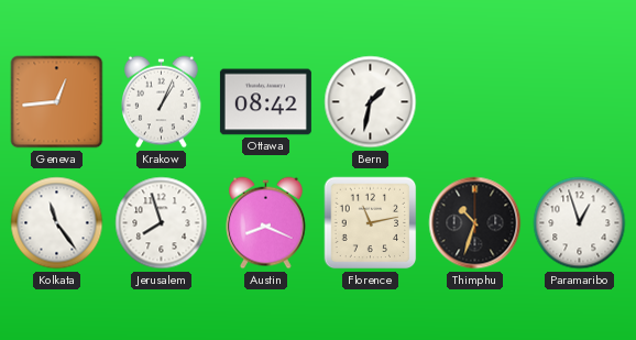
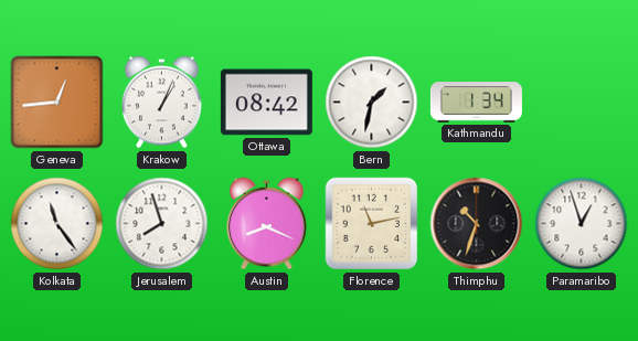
Kathmandu: none -> 1:34
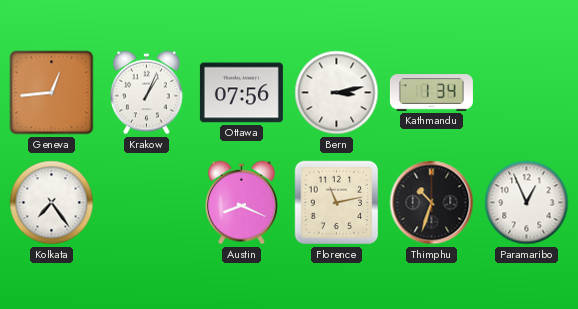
Ottawa: 08:42 -> 07:56
Bern: 1:32 -> 3:13
Kolkata: 11:24 -> 7:24
Jerusalem: 7:57 -> none
Paramaribo: 12:57 -> 12:56
